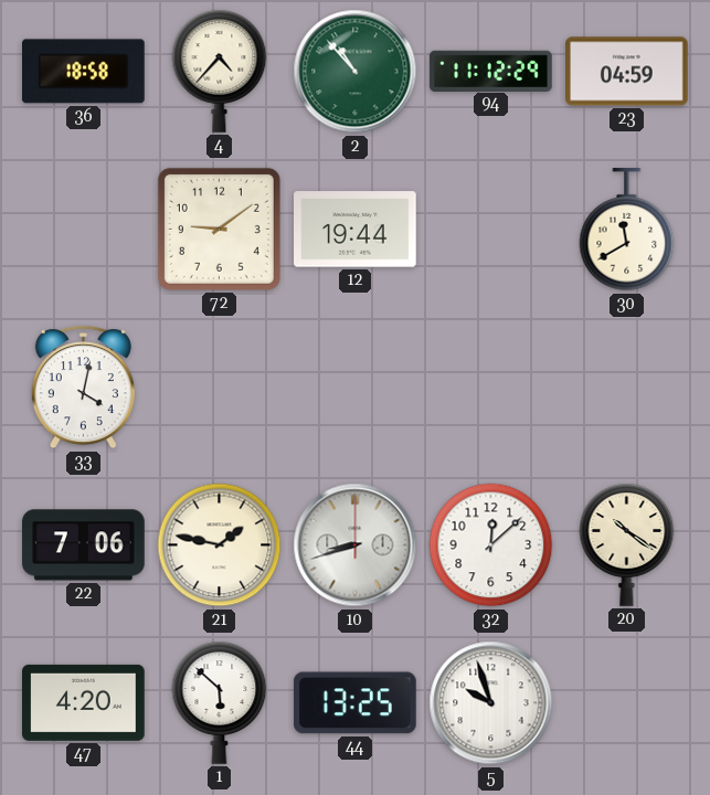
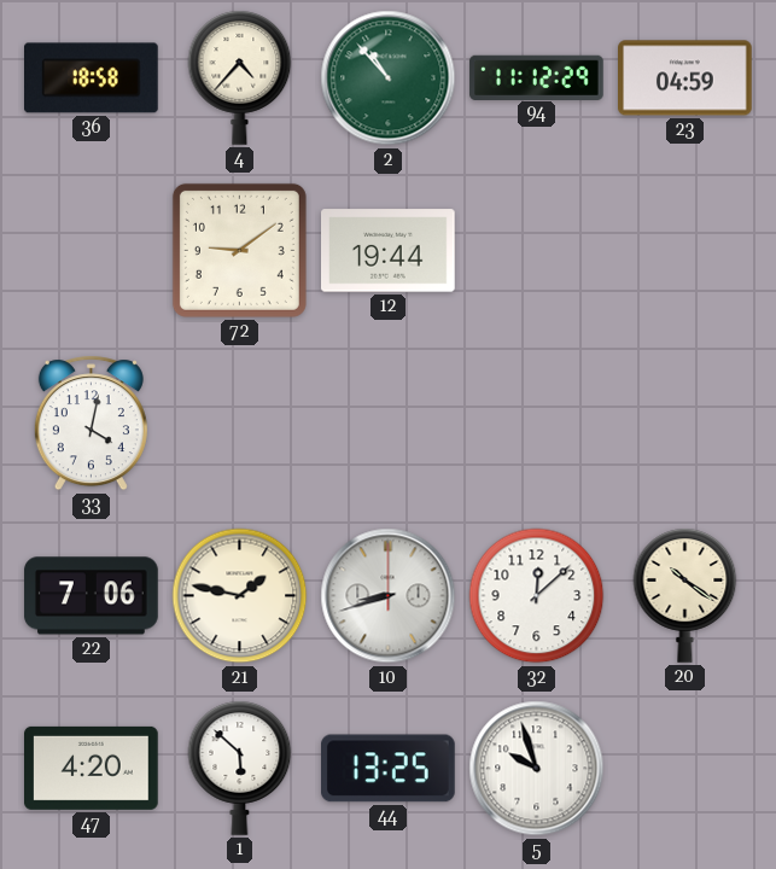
30: 11:40 -> none
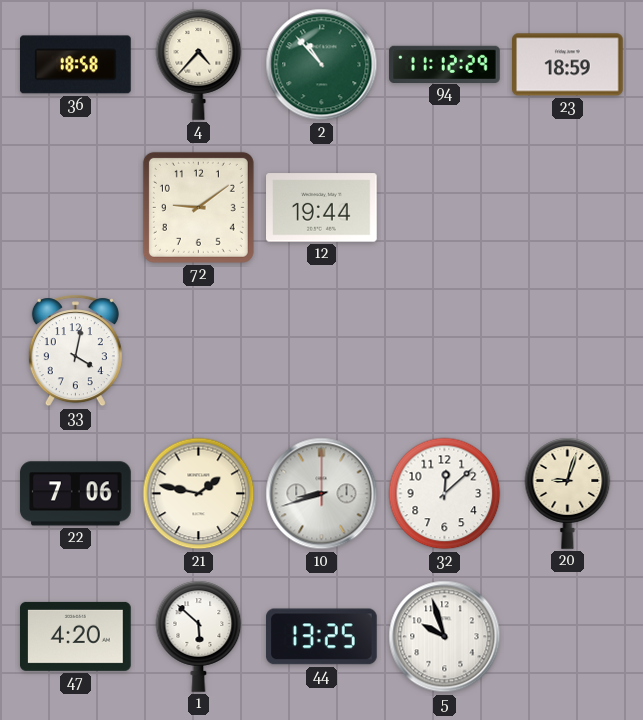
23: 04:59 -> 18:59
20: 10:21 -> 9:03
